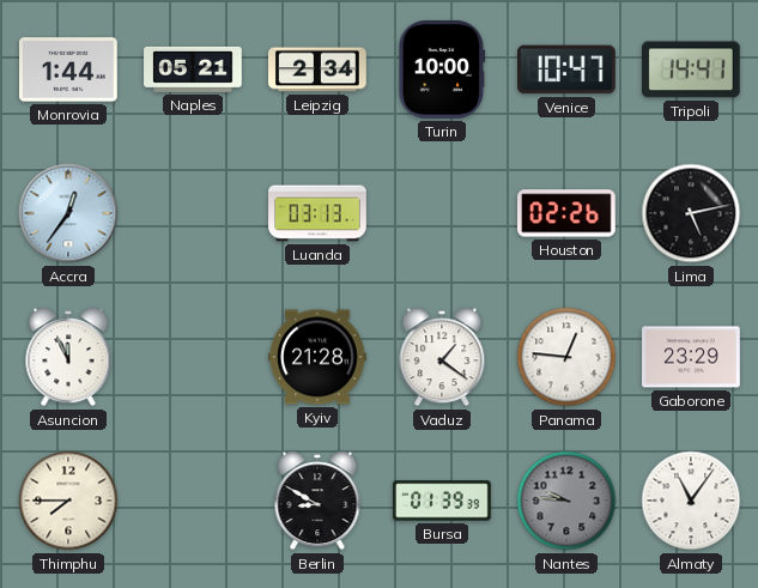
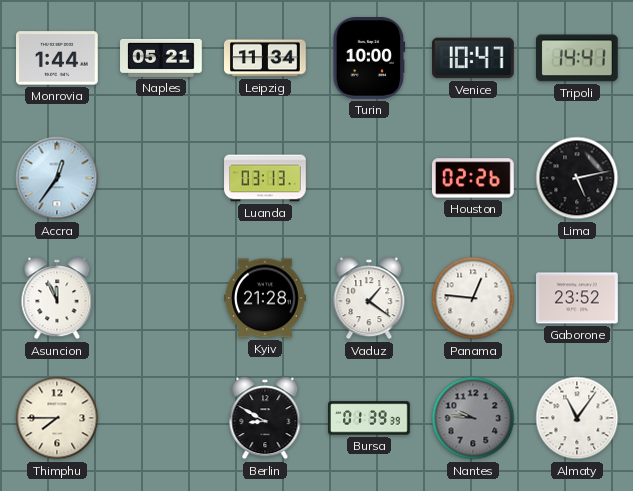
Leipzig: 2:34 -> 11:34
Gaborone: 23:29 -> 23:52
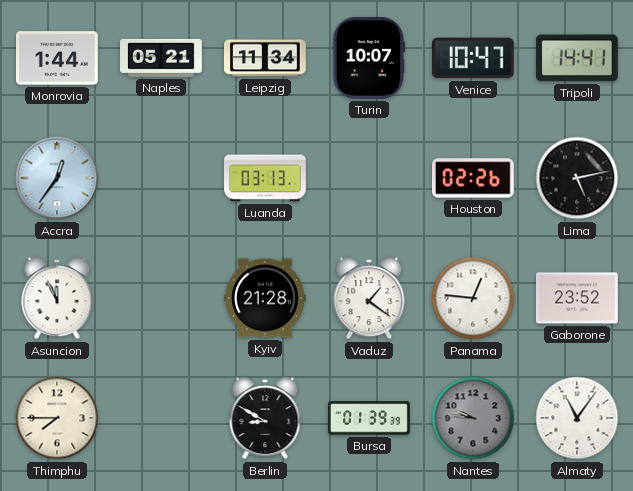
Turin: 10:00 -> 10:07
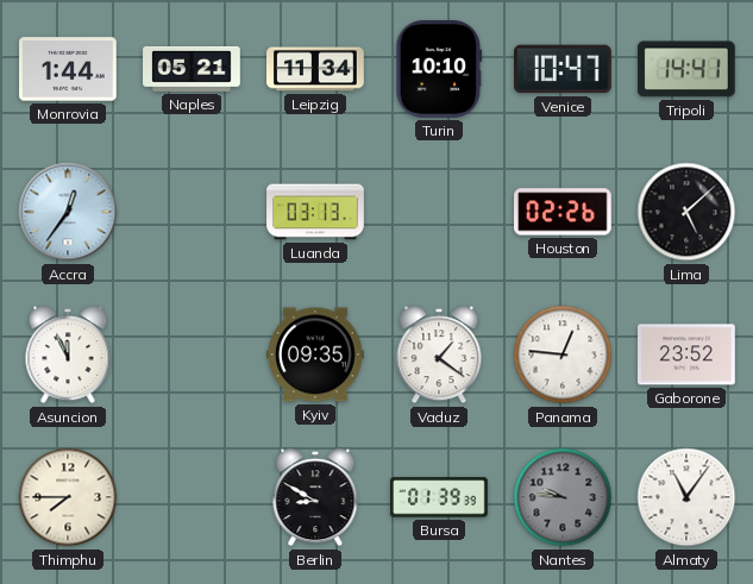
Turin: 10:07 -> 10:10
Lima: 5:13 -> 5:08
Kyiv: 21:28 -> 09:35
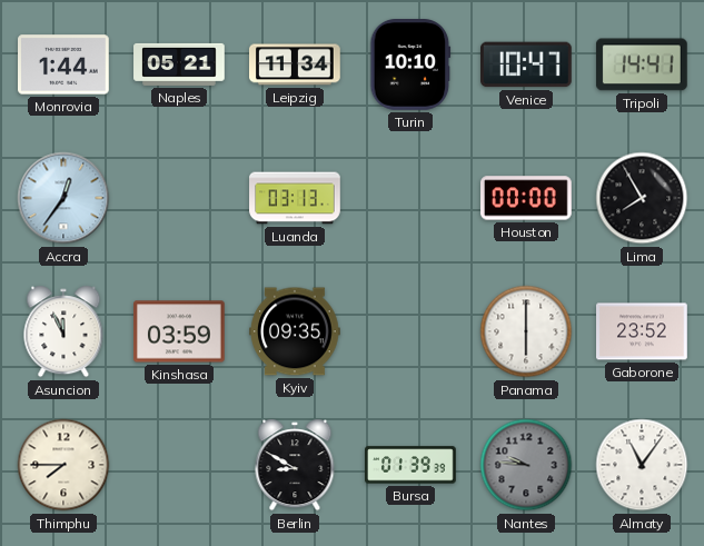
Houston: 02:26 -> 00:00
Lima: 5:08 -> 7:55
Kinshasa: none -> 03:59
Vaduz: 1:21 -> none
Panama: 12:46 -> 6:00
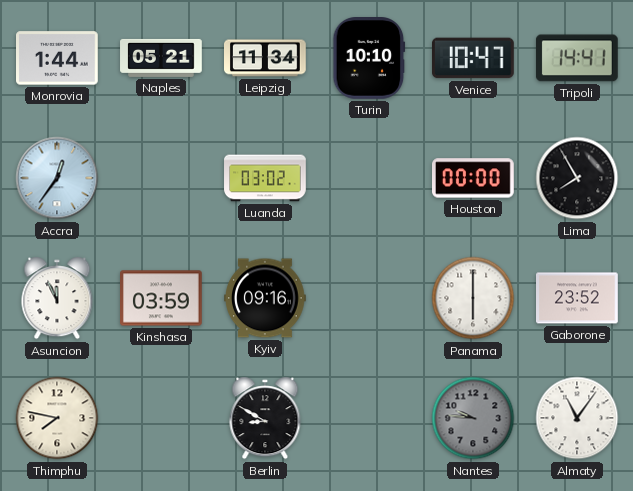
Luanda: 03:13 -> 03:02
Kyiv: 09:35 -> 09:16
Thimphu: 7:45 -> 7:47
Bursa: 01:39 -> none
